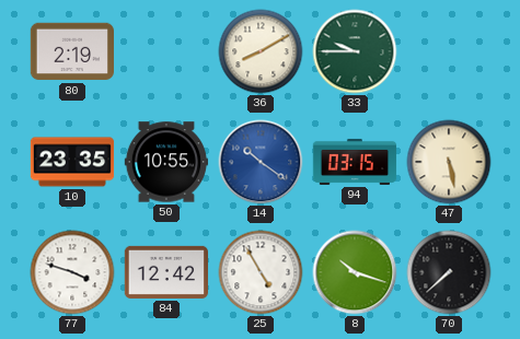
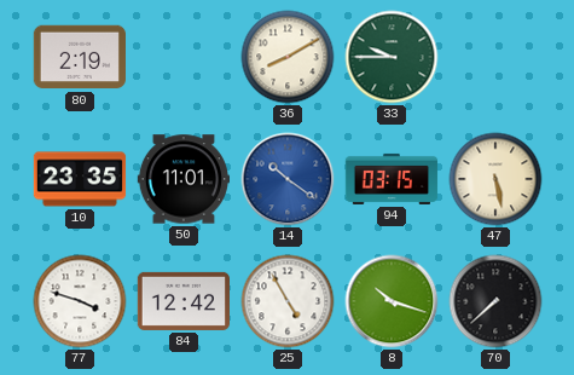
50: 10:55 -> 11:01
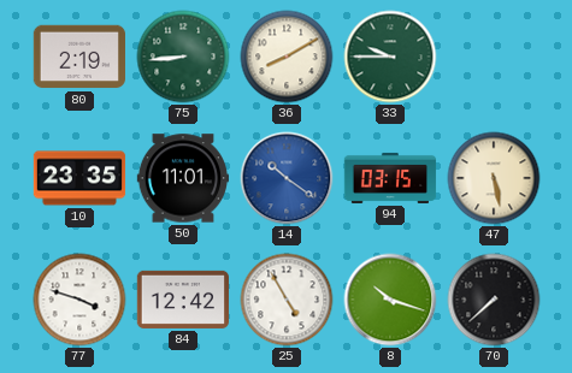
75: none -> 8:44
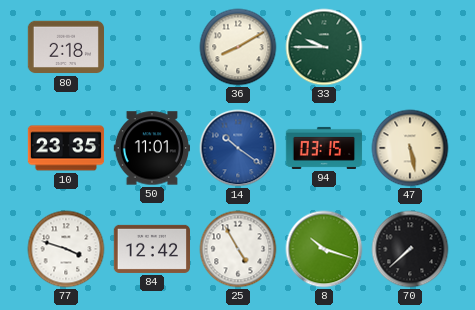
80: 2:19 -> 2:18
75: 8:44 -> none
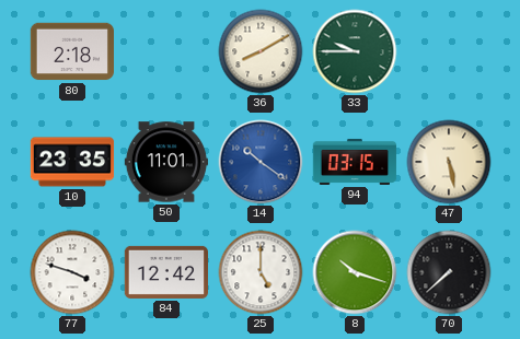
25: 4:55 -> 5:00
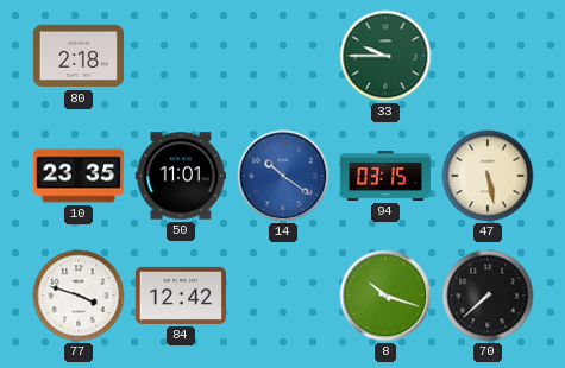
36: 8:10 -> none
25: 5:00 -> none
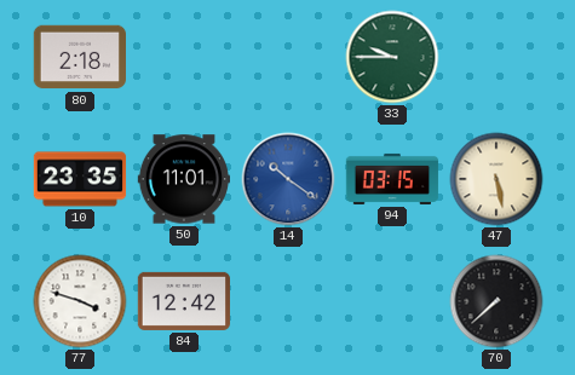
8: 10:18 -> none
